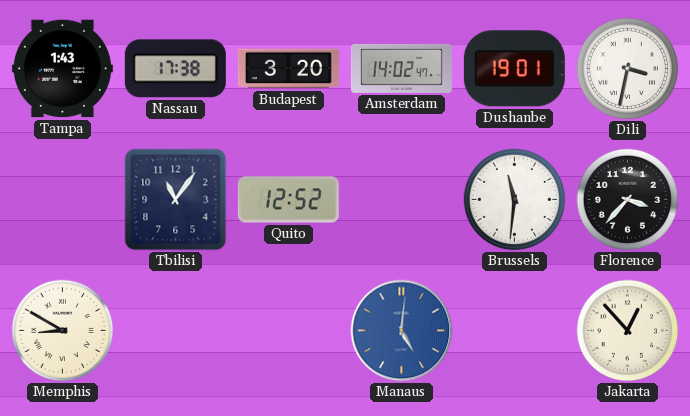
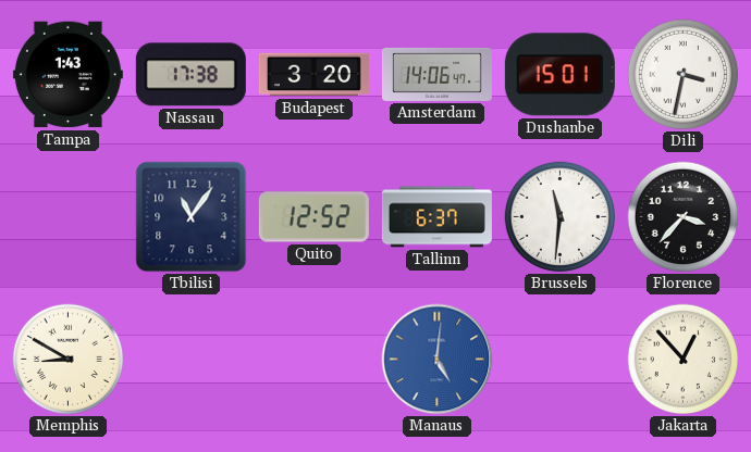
Amsterdam: 14:02 -> 14:06
Dushanbe: 19:01 -> 15:01
Tallinn: none -> 6:37
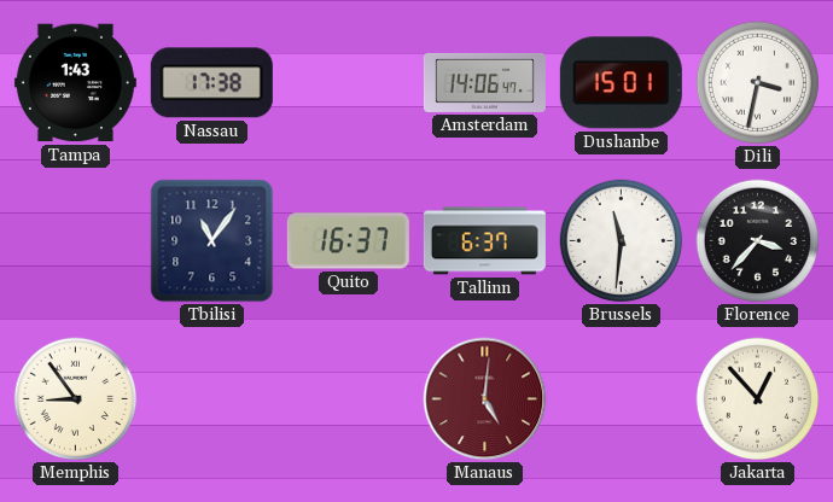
Budapest: 3:20 -> none
Quito: 12:52 -> 16:37
Memphis: 8:50 -> 8:54
Manaus dial: blue -> burgundy
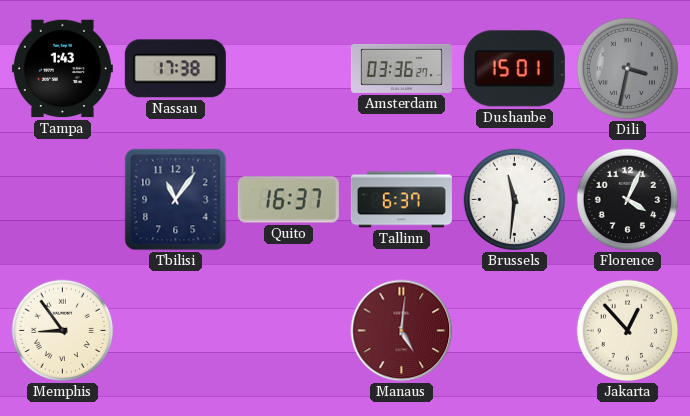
Amsterdam: 14:06 -> 03:36
Dili dial: white -> grey
Florence: 3:37 -> 4:04
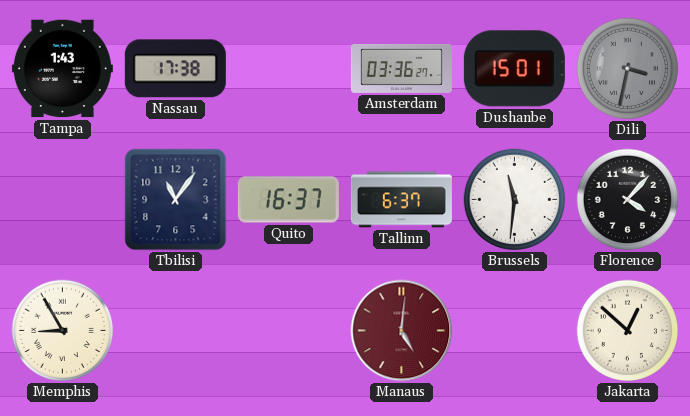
Florence: 4:04 -> 4:07
Memphis: 8:54 -> 8:55
Jakarta: 12:53 -> 12:52
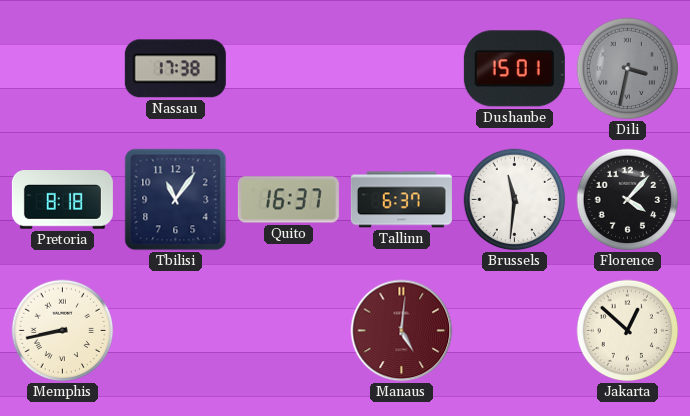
Tampa: 1:43 -> none
Amsterdam: 03:36 -> none
Pretoria: none -> 8:18
Memphis: 8:55 -> 8:43
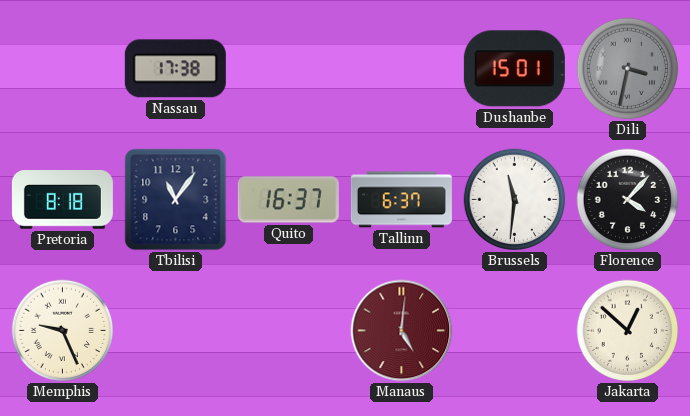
Memphis: 8:43 -> 9:26
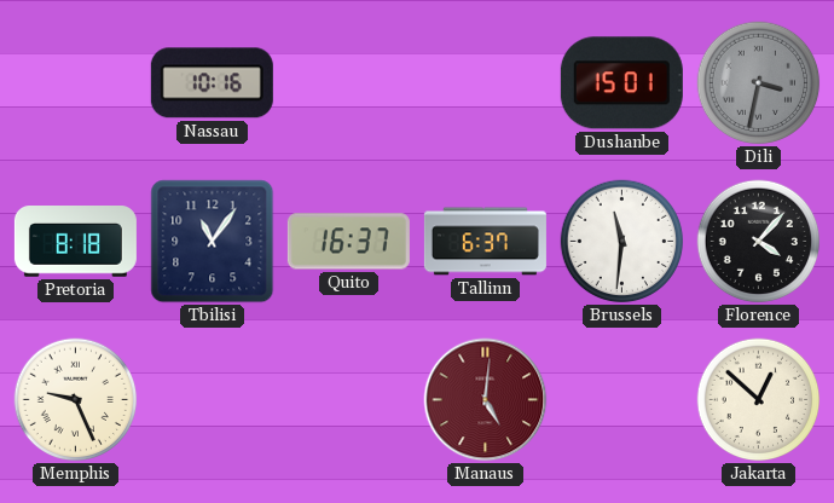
Nassau: 17:38 -> 10:16
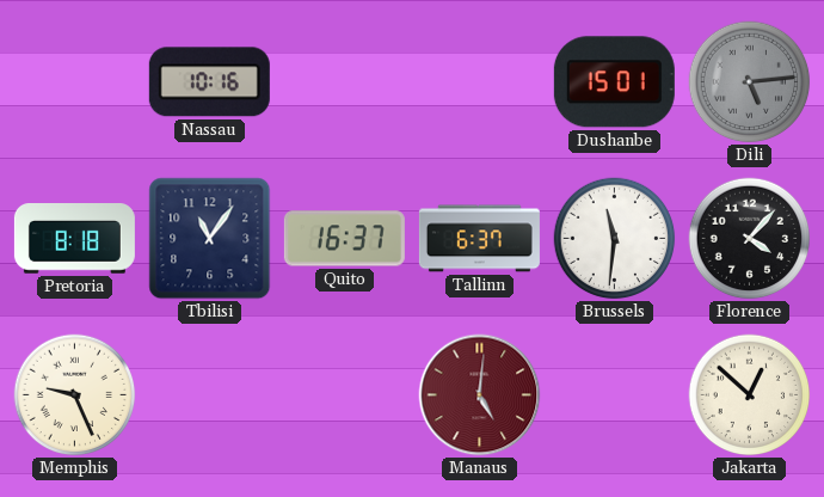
Dili: 3:32 -> 5:14
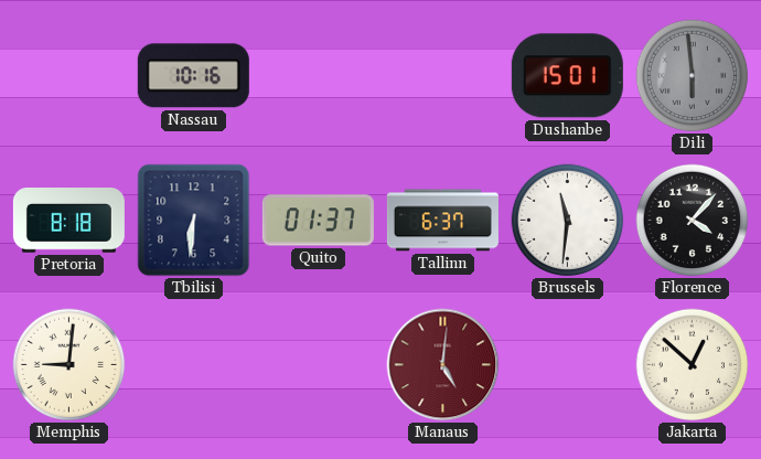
Dili: 5:14 -> 5:59
Tbilisi: 11:06 -> 6:31
Quito: 16:37 -> 01:37
Memphis: 9:26 -> 9:01
